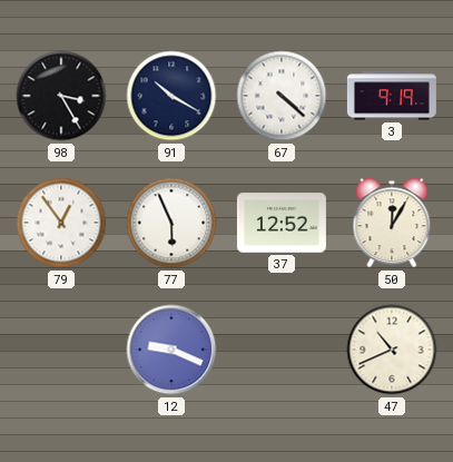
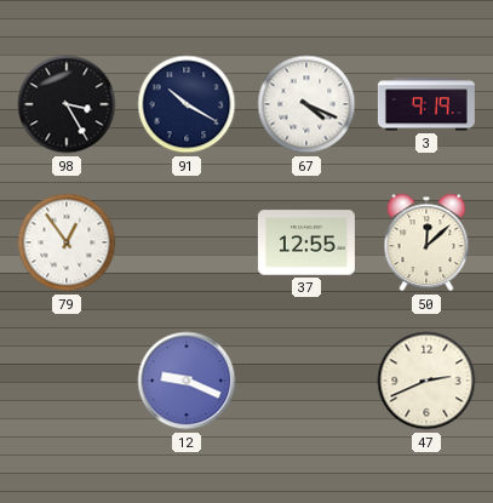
67: 4:22 -> 4:19
77: 5:56 -> none
37: 12:52 -> 12:55
50: 12:05 -> 12:08
47: 10:41 -> 2:41
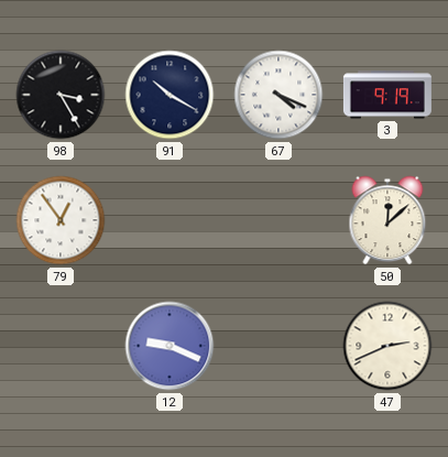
37: 12:55 -> none
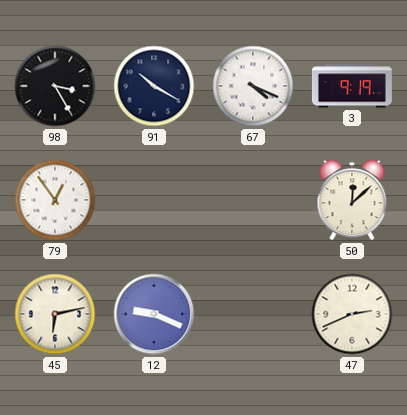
45: none -> 6:13
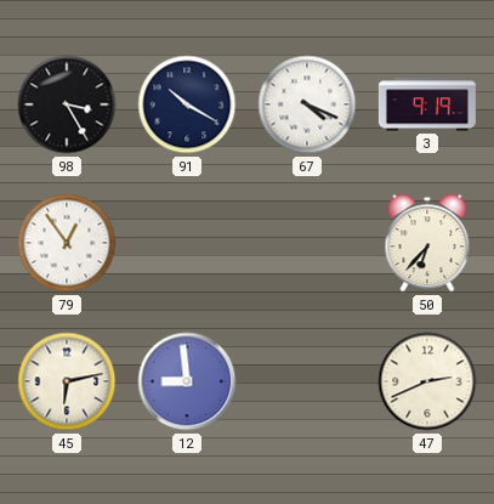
50: 12:08 -> 6:37
12: 9:19 -> 8:59
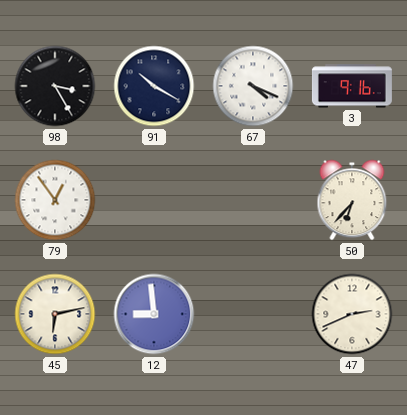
3: 9:19 -> 9:16
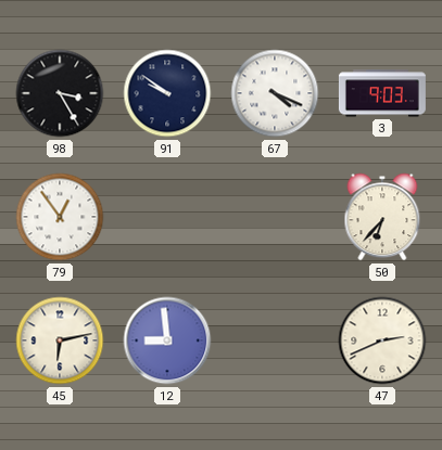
91: 10:20 -> 9:51
3: 9:16 -> 9:03
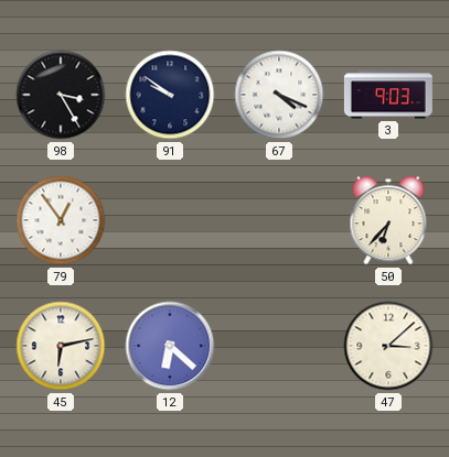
12: 8:59 -> 6:22
47: 2:41 -> 3:08
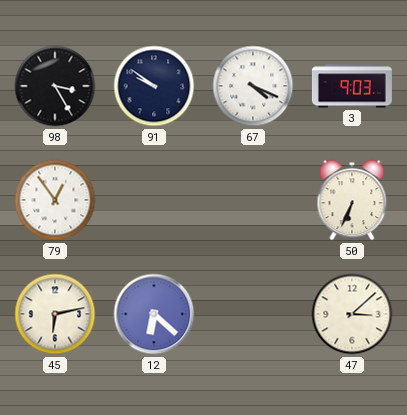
50: 6:37 -> 6:34
